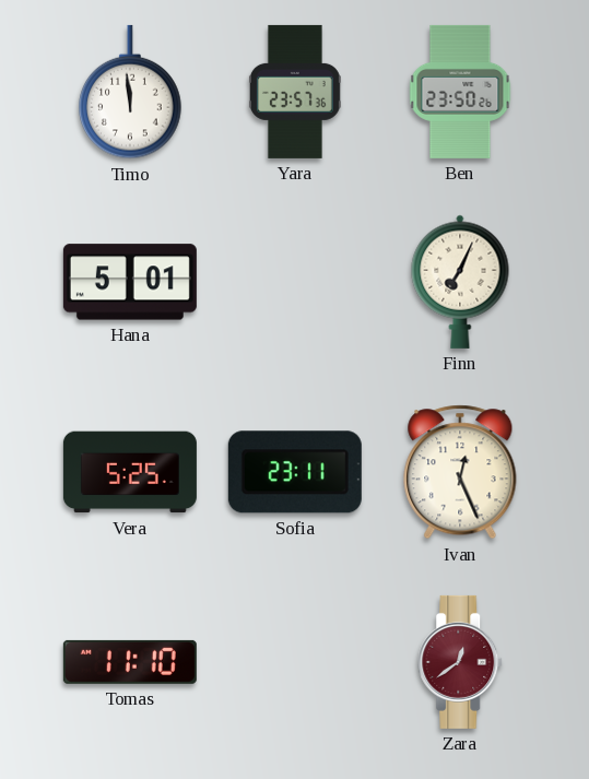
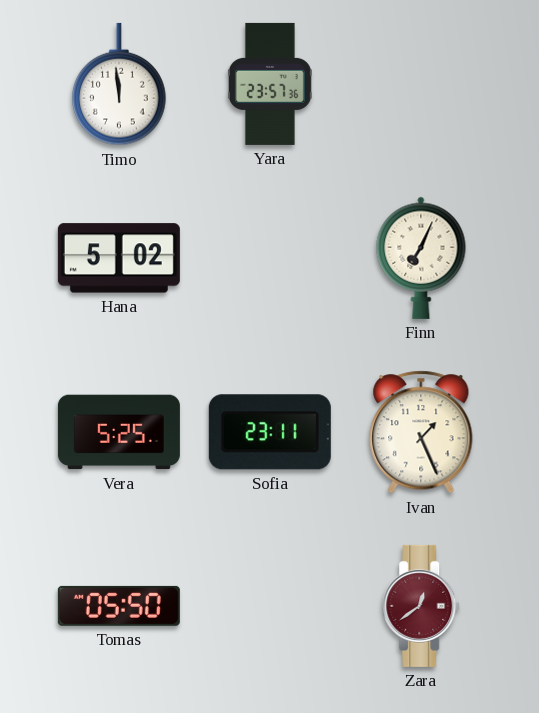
Ben: 23:50 -> none
Hana: 5:01 -> 5:02
Ivan: 12:26 -> 1:26
Tomas: 11:10 -> 05:50
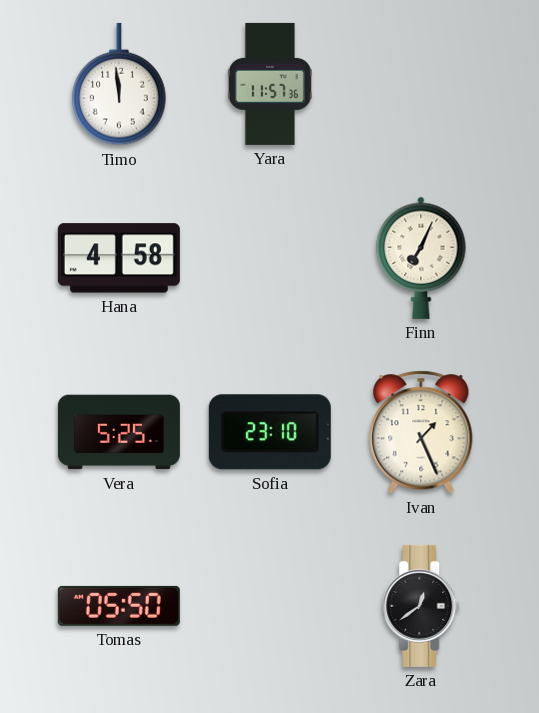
Yara: 23:57 -> 11:57
Hana: 5:02 -> 4:58
Sofia: 23:11 -> 23:10
Zara dial: burgundy -> black
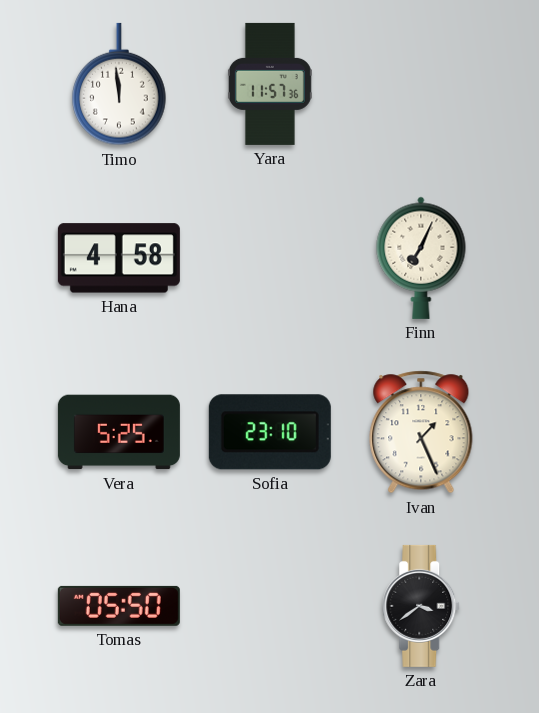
Zara: 12:39 -> 3:39
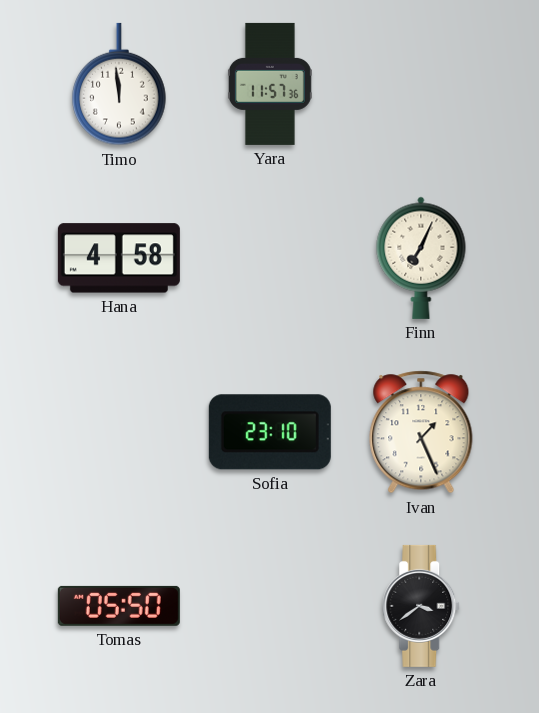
Vera: 5:25 -> none
